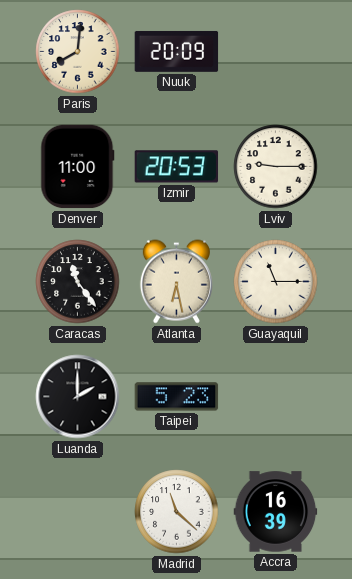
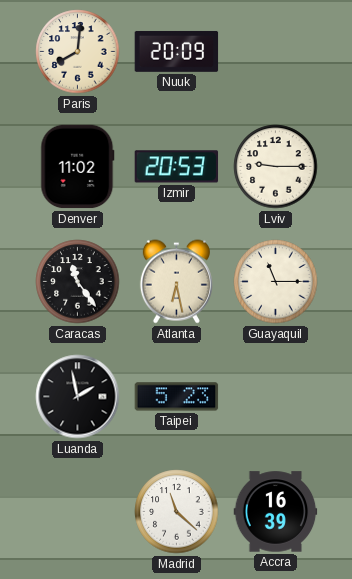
Denver: 11:00 -> 11:02
Luanda: 2:00 -> 1:58
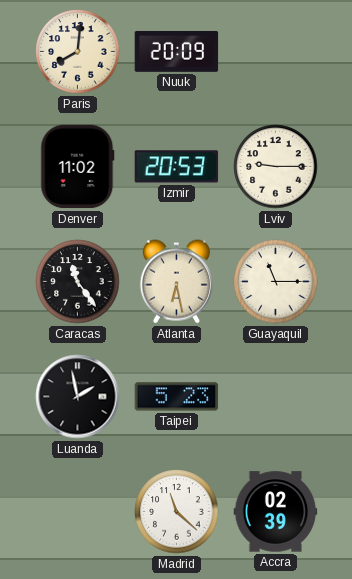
Accra: 16:39 -> 02:39
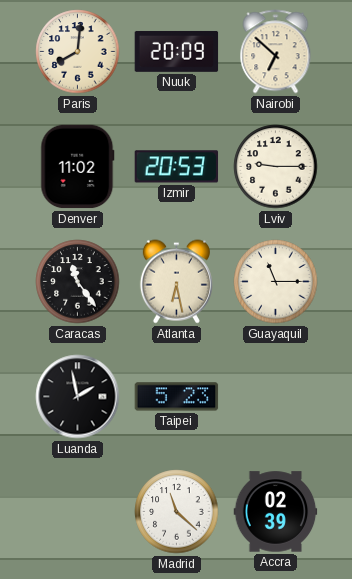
Nairobi: none -> 6:52
